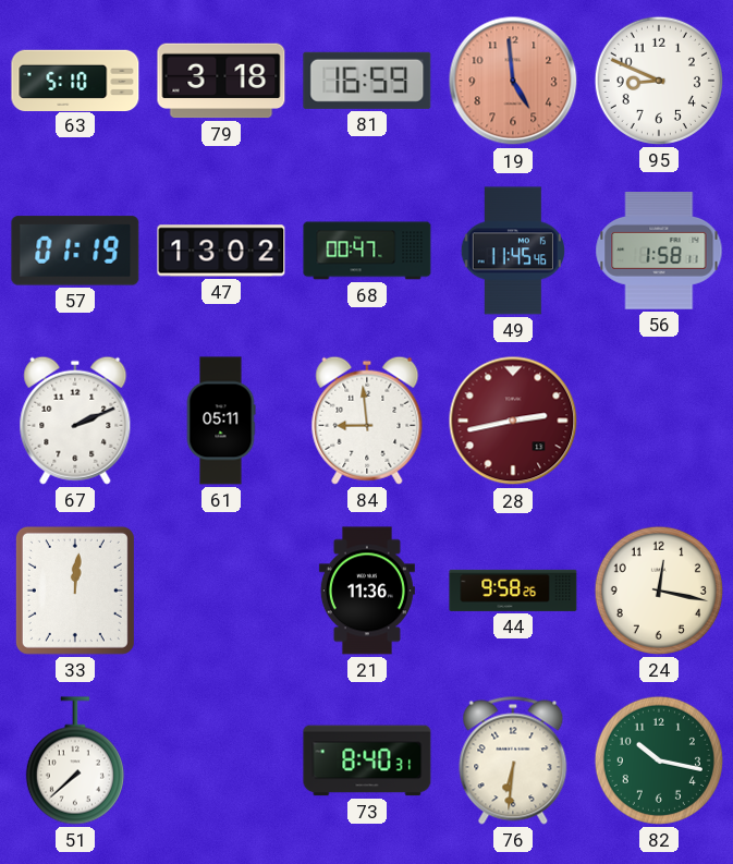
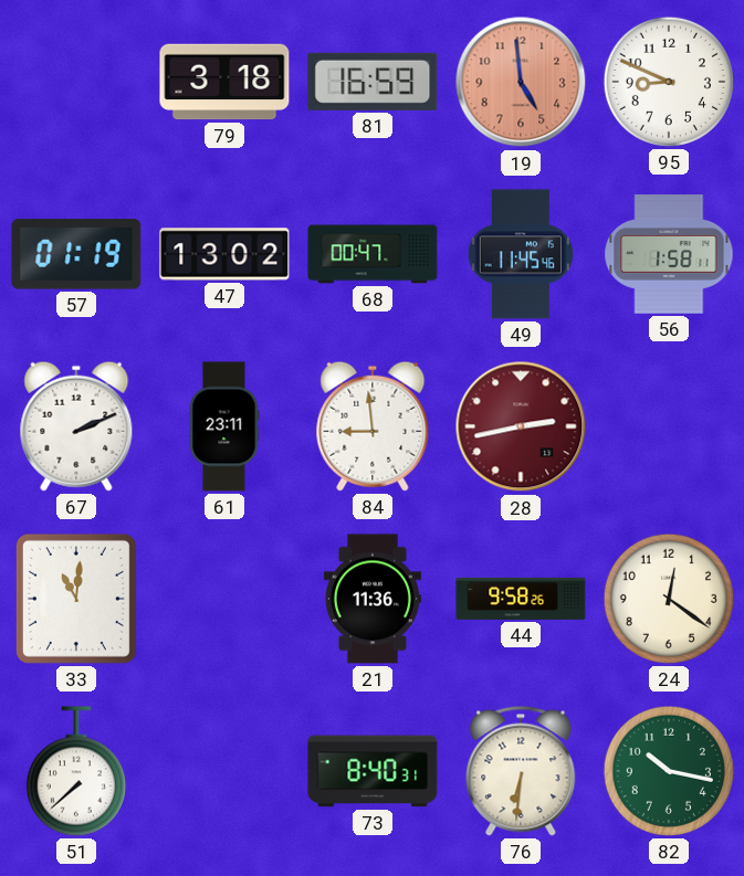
63: 5:10 -> none
61: 05:11 -> 23:11
33: 12:01 -> 11:01
24: 12:17 -> 12:21
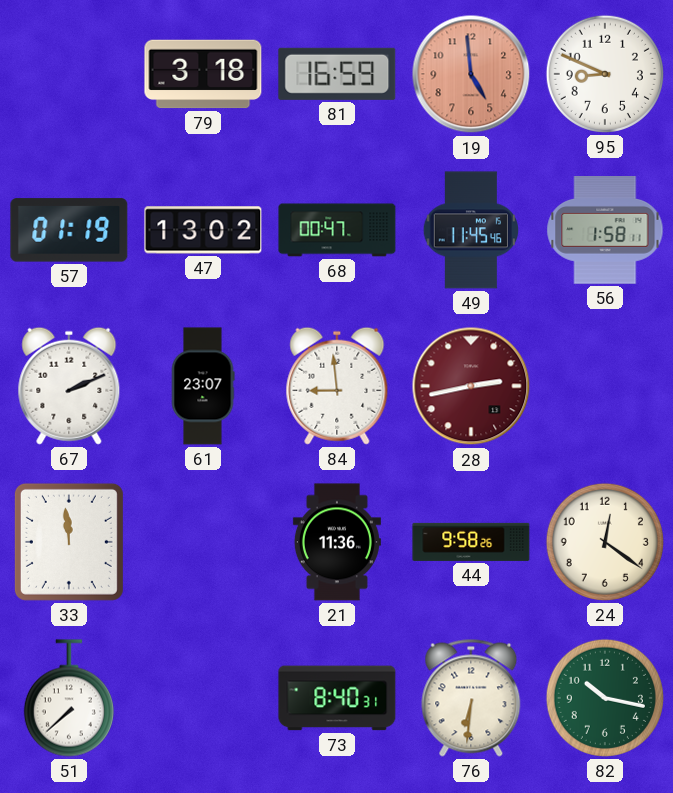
61: 23:11 -> 23:07
33: 11:01 -> 11:59
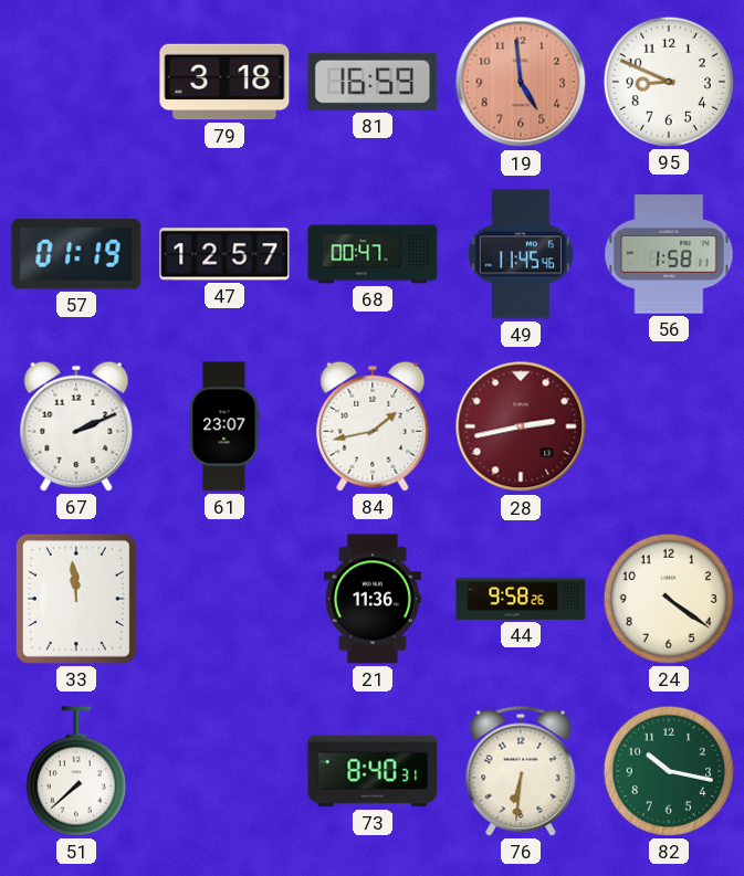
47: 13:02 -> 12:57
84: 8:59 -> 1:43
24: 12:21 -> 4:21
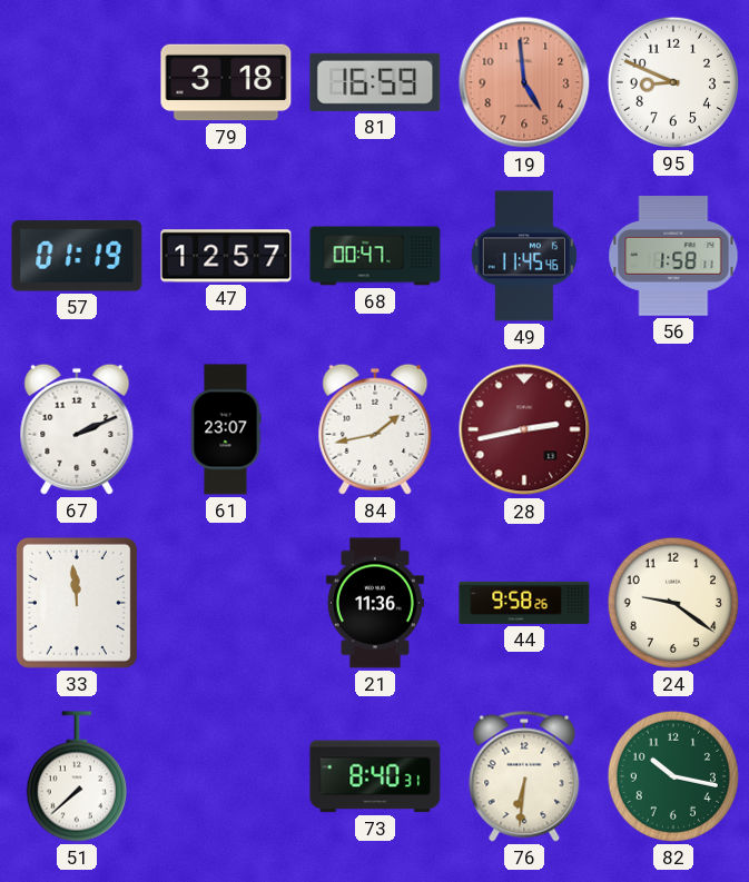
24: 4:21 -> 9:21
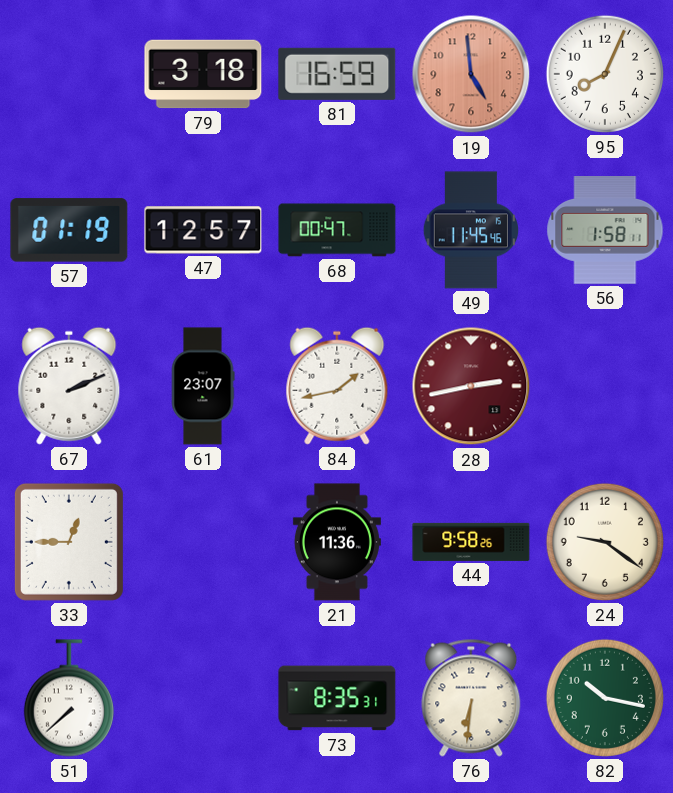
95: 8:49 -> 8:04
33: 11:59 -> 12:45
73: 8:40 -> 8:35
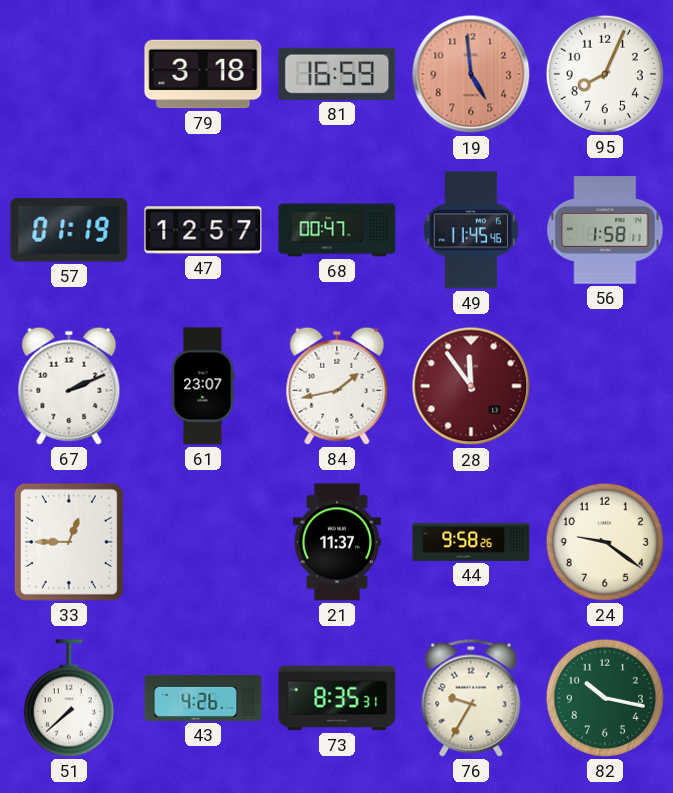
28: 2:43 -> 11:54
21: 11:36 -> 11:37
43: none -> 4:26
76: 6:31 -> 9:35
